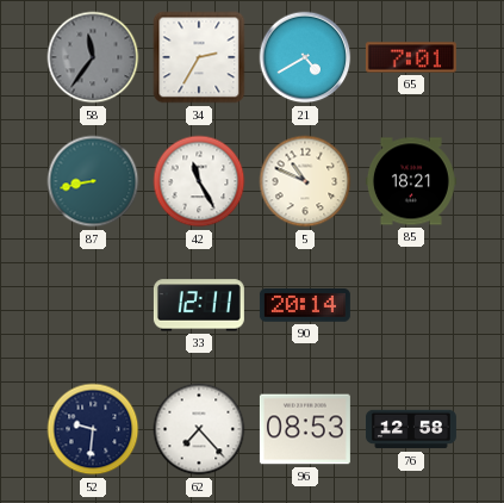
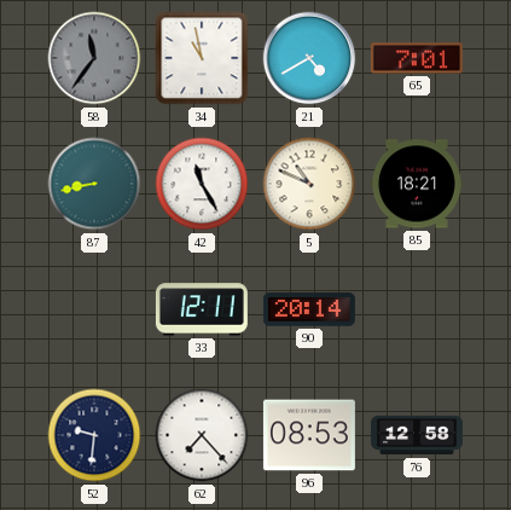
34: 2:35 -> 10:58
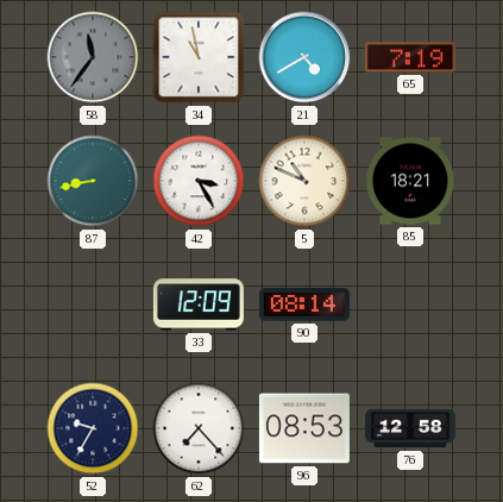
65: 7:01 -> 7:19
42: 11:25 -> 3:25
33: 12:11 -> 12:09
90: 20:14 -> 08:14
52: 9:31 -> 9:35
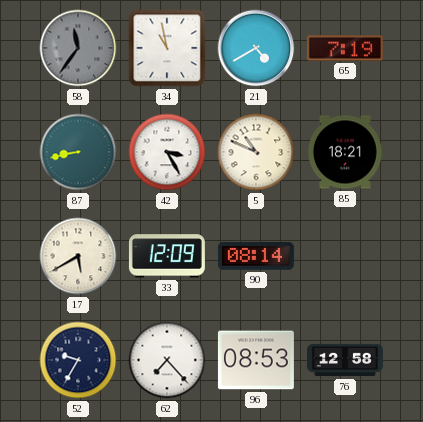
17: none -> 5:40
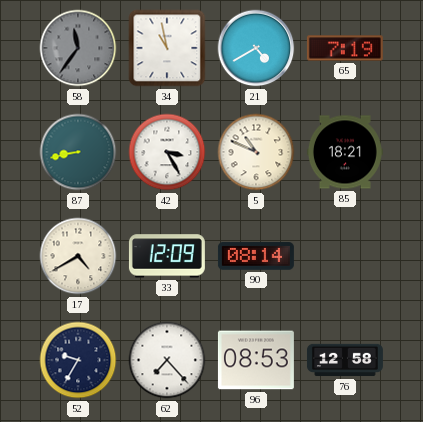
17: 5:40 -> 4:40
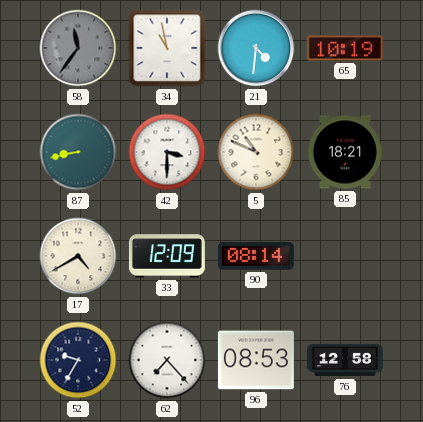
21: 4:40 -> 4:31
65: 7:19 -> 10:19
42: 3:25 -> 3:30
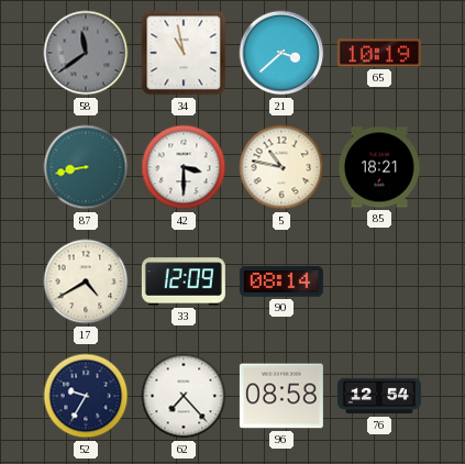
58: 11:36 -> 11:39
21: 4:31 -> 3:38
5: 10:49 -> 10:47
96: 08:53 -> 08:58
76: 12:58 -> 12:54
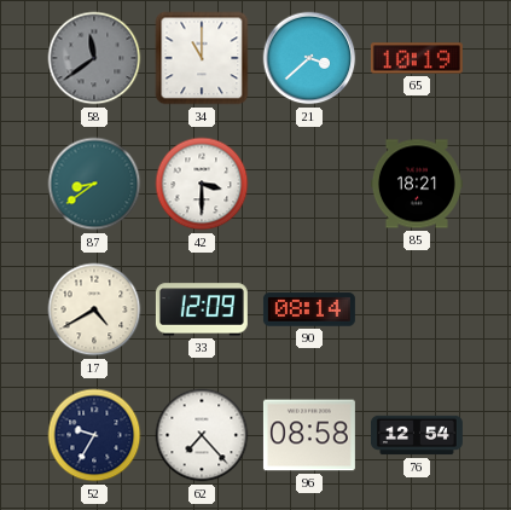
34: 10:58 -> 11:00
87: 8:43 -> 8:39
5: 10:47 -> none
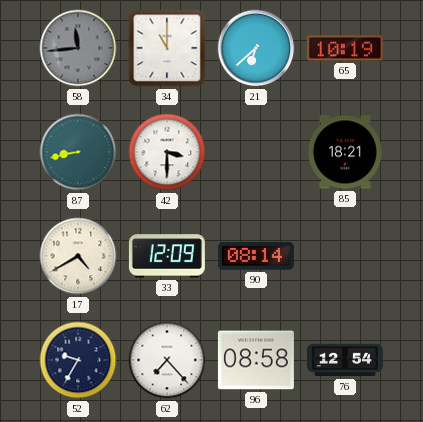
58: 11:39 -> 11:44
21: 3:38 -> 6:38
87: 8:39 -> 8:43
